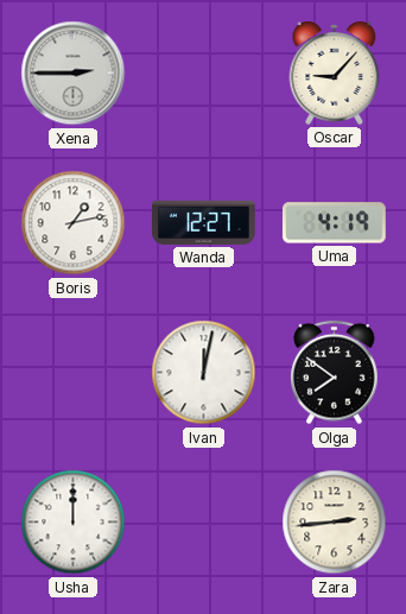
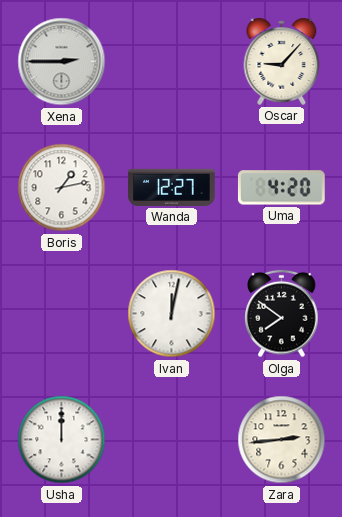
Uma: 4:19 -> 4:20
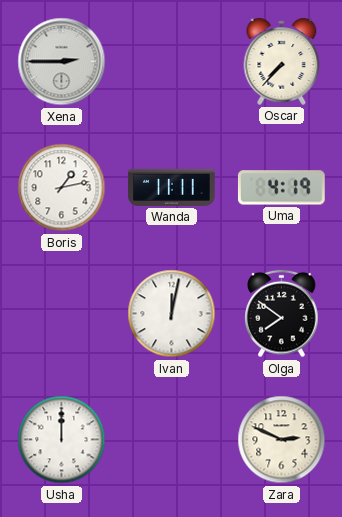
Oscar: 9:07 -> 7:37
Wanda: 12:27 -> 11:11
Uma: 4:20 -> 4:19
Zara: 2:44 -> 2:49
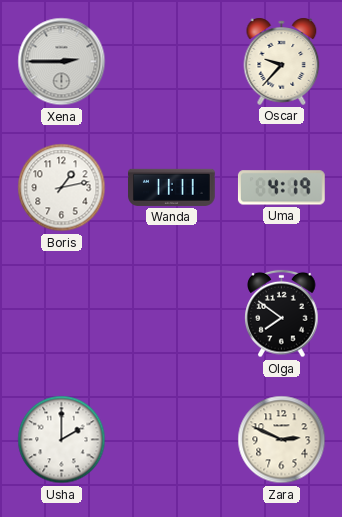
Oscar: 7:37 -> 9:37
Ivan: 12:02 -> none
Usha: 12:00 -> 2:00
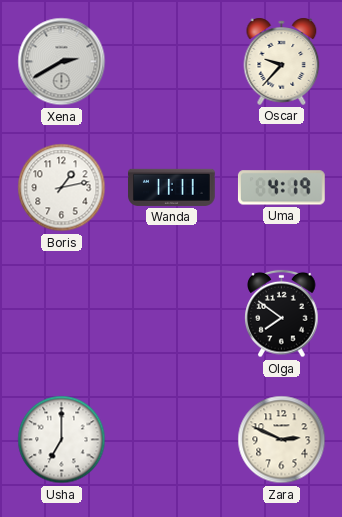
Xena: 2:45 -> 2:40
Usha: 2:00 -> 7:00
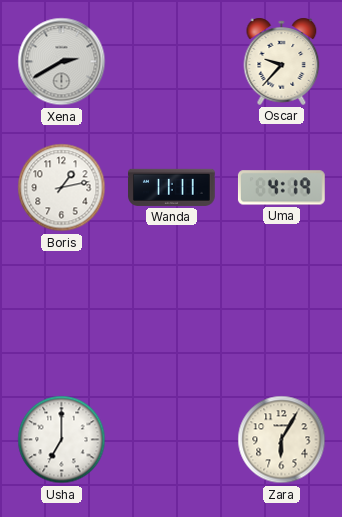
Olga: 7:51 -> none
Zara: 2:49 -> 6:05
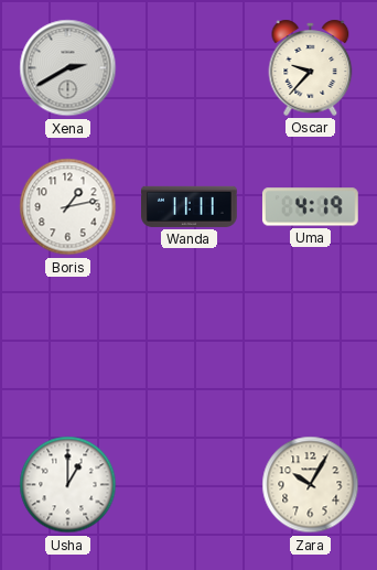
Usha: 7:00 -> 1:00
Zara: 6:05 -> 10:05
